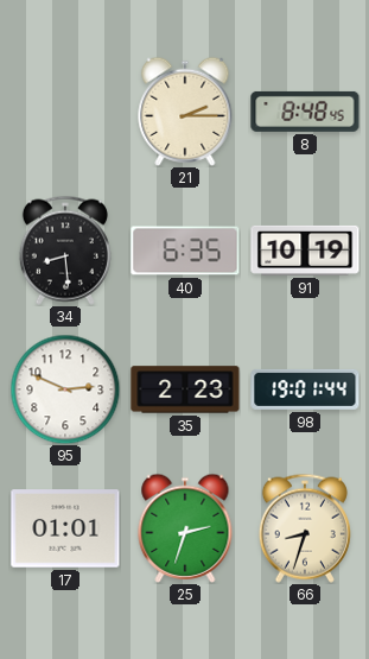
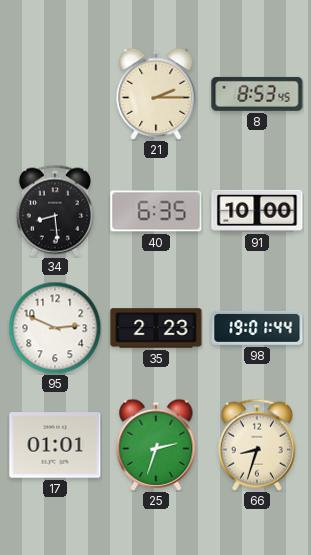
8: 8:48 -> 8:53
91: 10:19 -> 10:00
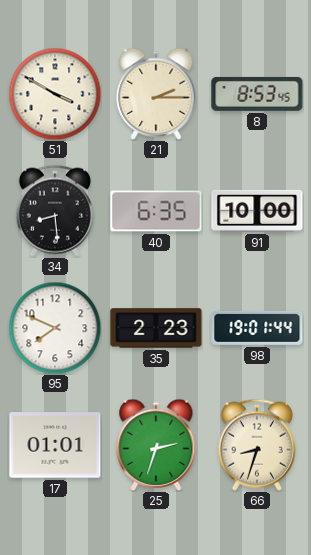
51: none -> 3:50
95: 2:49 -> 7:49
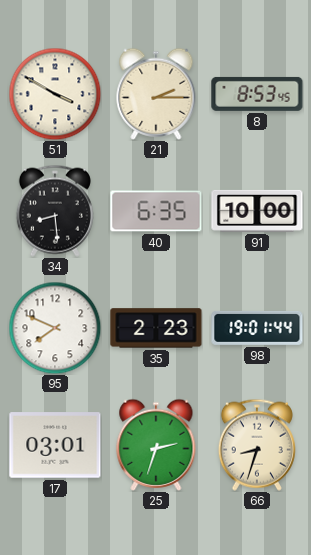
17: 01:01 -> 03:01
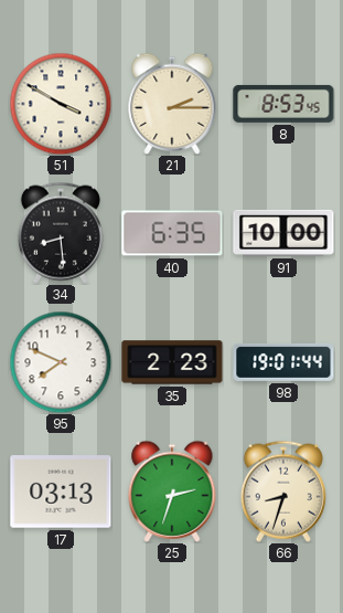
17: 03:01 -> 03:13
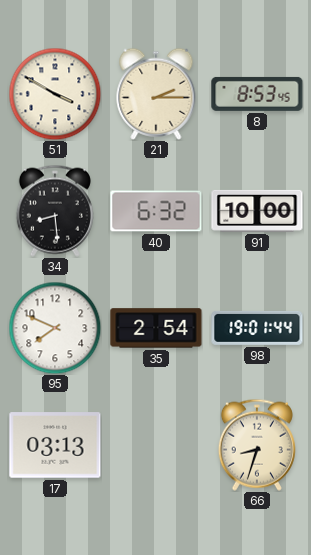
40: 6:35 -> 6:32
35: 2:23 -> 2:54
25: 2:33 -> none
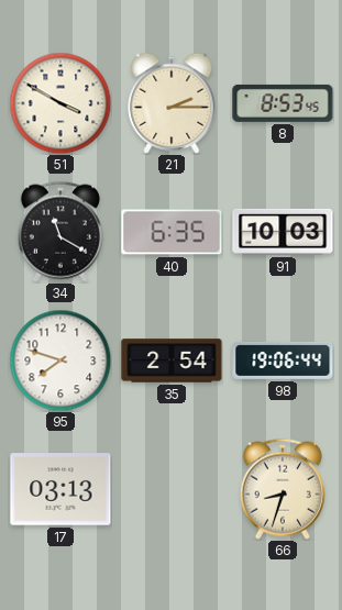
34: 8:29 -> 11:20
40: 6:32 -> 6:35
91: 10:00 -> 10:03
95: 7:49 -> 7:48
98: 19:01 -> 19:06
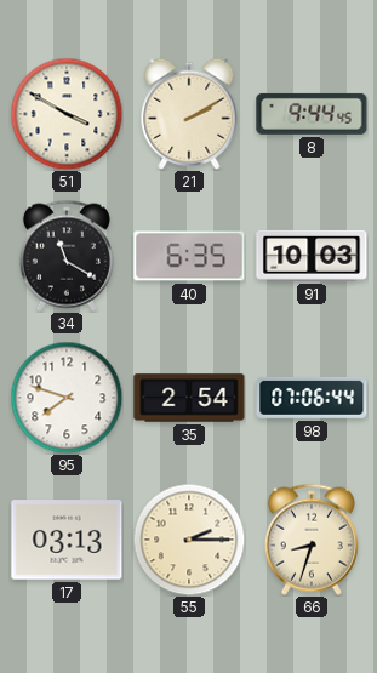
21: 2:15 -> 2:10
8: 8:53 -> 9:44
98: 19:06 -> 07:06
55: none -> 2:15
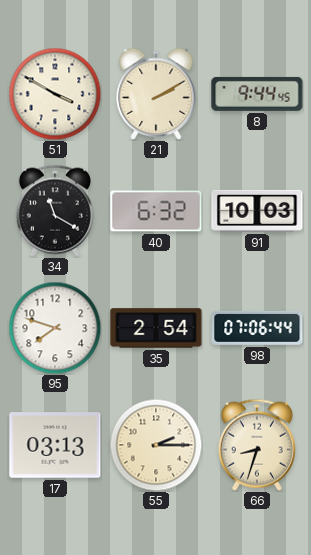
40: 6:35 -> 6:32
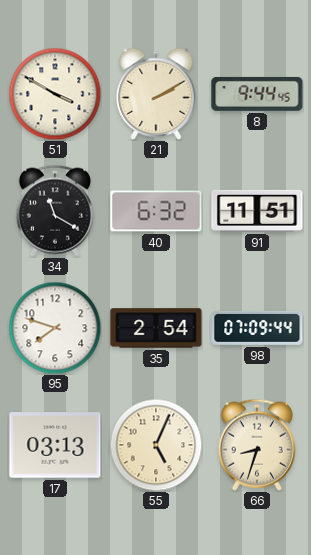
91: 10:03 -> 11:51
98: 07:06 -> 07:09
55: 2:15 -> 5:04
